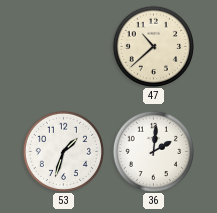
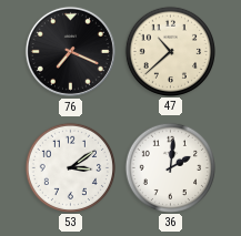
76: none -> 7:19
53: 1:33 -> 3:09
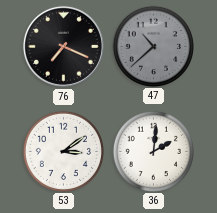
47 dial: cream -> grey
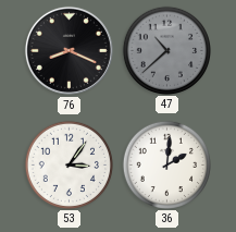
76: 7:19 -> 8:19
53: 3:09 -> 3:06
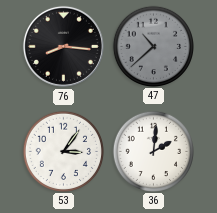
76: 8:19 -> 8:16
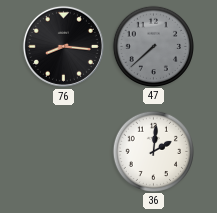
47: 10:38 -> 7:38
53: 3:06 -> none
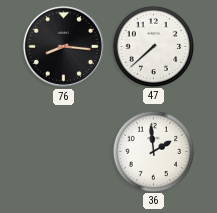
47 dial: grey -> white
36: 2:01 -> 1:59
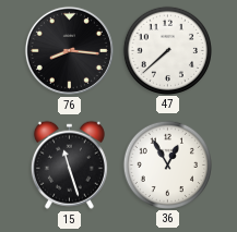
15: none -> 11:27
36: 1:59 -> 12:55
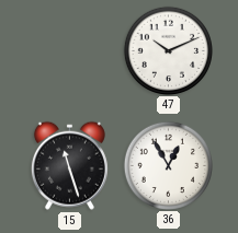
76: 8:16 -> none
47: 7:38 -> 10:11
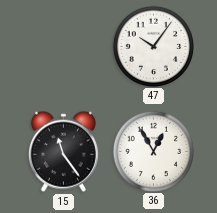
47: 10:11 -> 10:06
15: 11:27 -> 11:24
